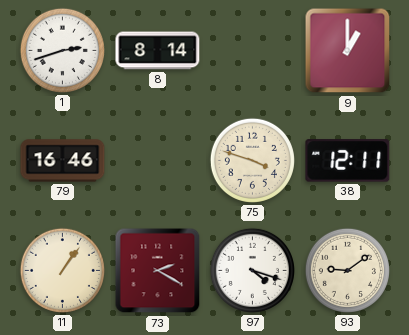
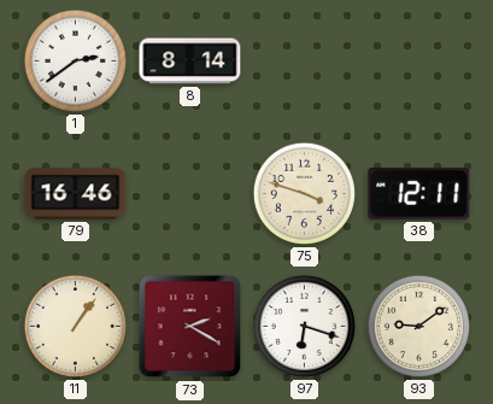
1: 2:42 -> 2:39
9: 1:00 -> none
97: 4:18 -> 6:18
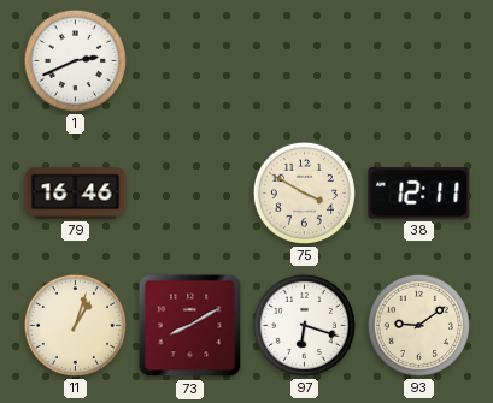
1: 2:39 -> 2:41
8: 8:14 -> none
75: 3:48 -> 3:50
11: 1:06 -> 1:03
73: 2:20 -> 8:10
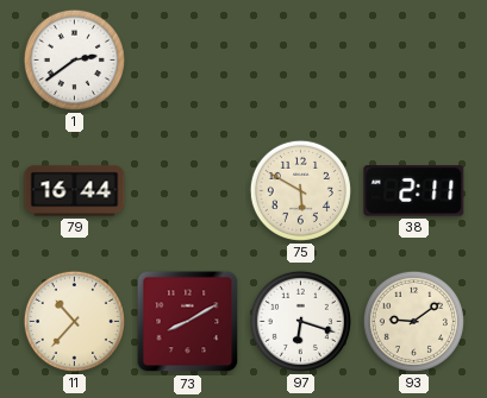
1: 2:41 -> 2:39
79: 16:46 -> 16:44
75: 3:50 -> 5:50
38: 12:11 -> 2:11
11: 1:03 -> 10:37
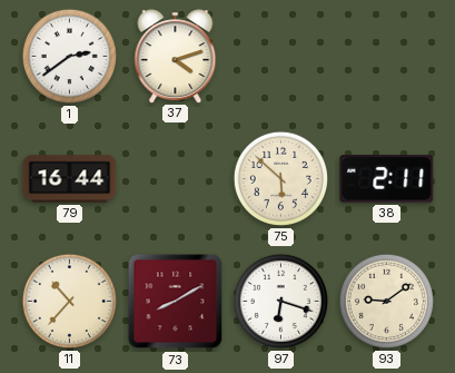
37: none -> 4:12
75: 5:50 -> 5:52
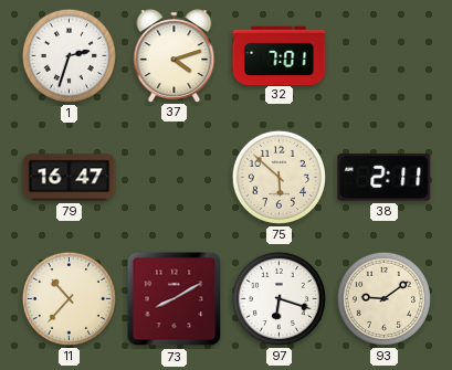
1: 2:39 -> 2:33
32: none -> 7:01
79: 16:44 -> 16:47
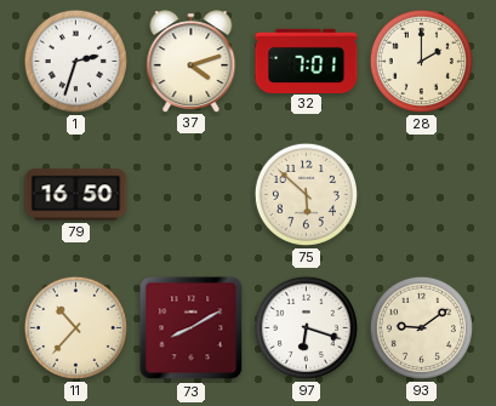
28: none -> 2:00
79: 16:47 -> 16:50
38: 2:11 -> none
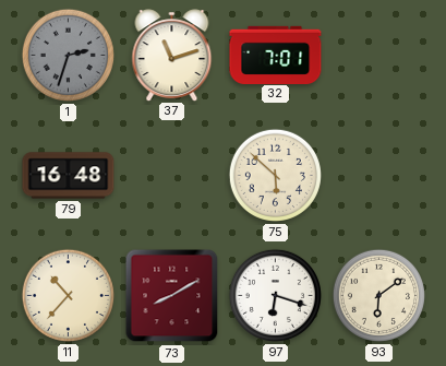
1 dial: white -> grey
37: 4:12 -> 11:12
28: 2:00 -> none
79: 16:50 -> 16:48
93: 9:09 -> 6:09
